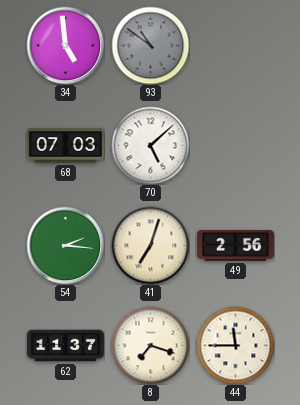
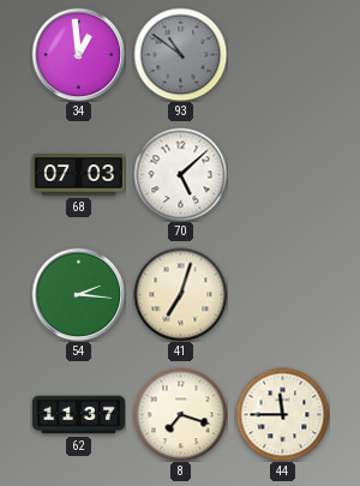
34: 4:59 -> 12:59
49: 2:56 -> none
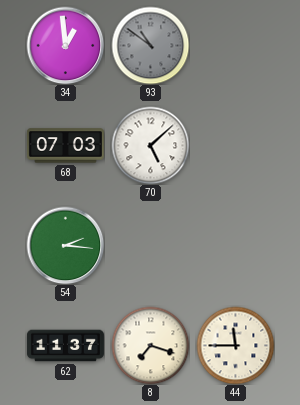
41: 7:03 -> none
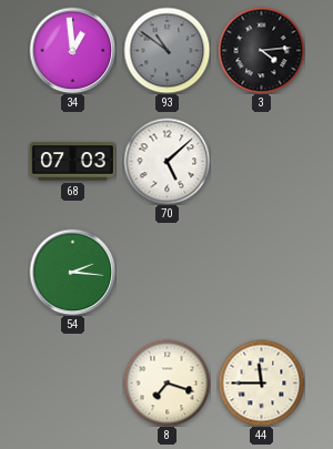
3: none -> 4:14
62: 11:37 -> none
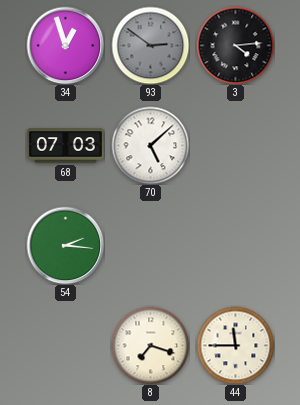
34: 12:59 -> 12:57
93: 10:51 -> 2:51
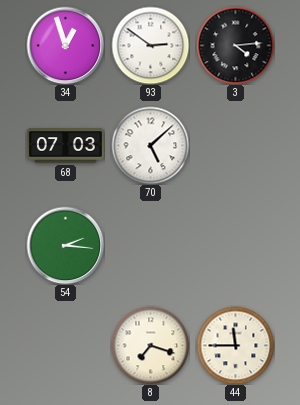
93 dial: grey -> white
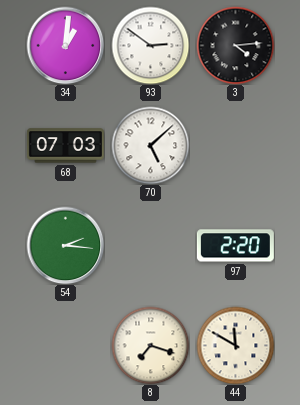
34: 12:57 -> 1:01
97: none -> 2:20
44: 11:45 -> 11:50
